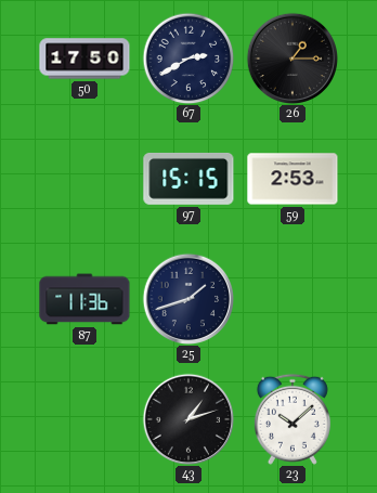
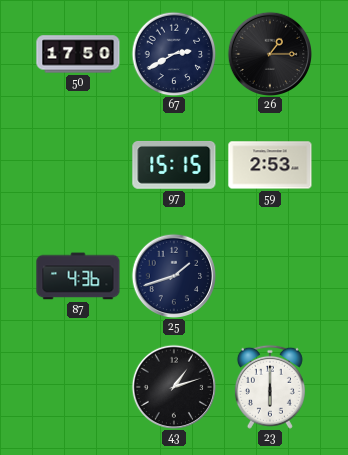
87: 11:36 -> 4:36
23: 10:08 -> 6:00
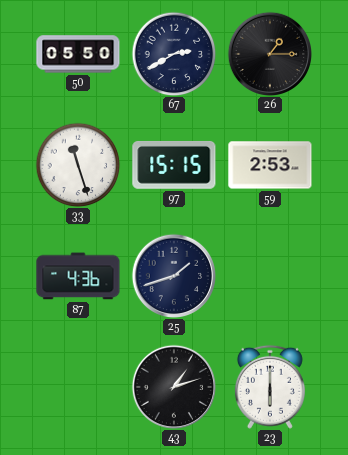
50: 17:50 -> 05:50
33: none -> 11:27
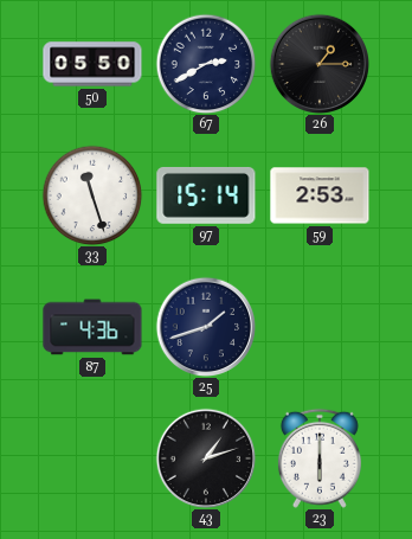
97: 15:15 -> 15:14
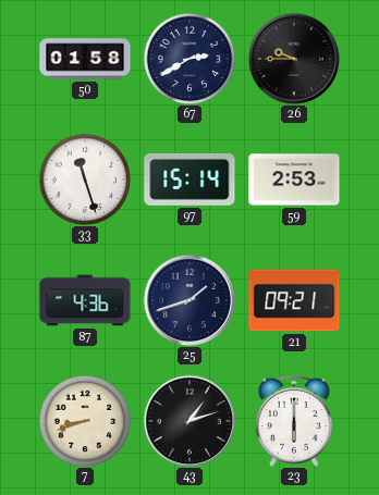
50: 05:50 -> 01:58
26: 1:15 -> 9:45
21: none -> 09:21
7: none -> 8:42
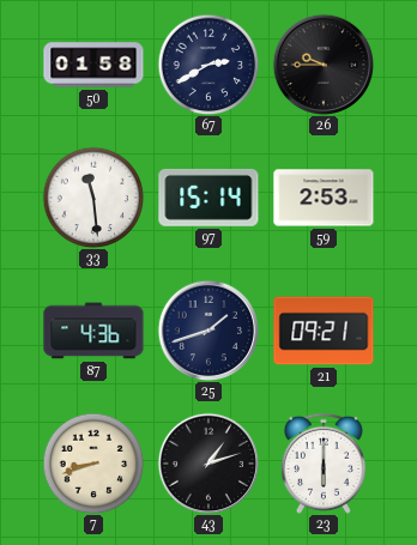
33: 11:27 -> 11:29
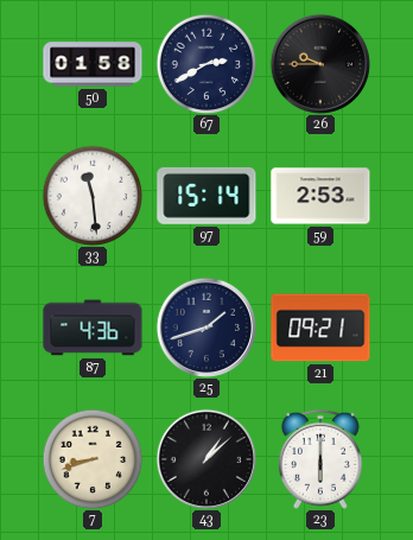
43: 1:12 -> 1:08
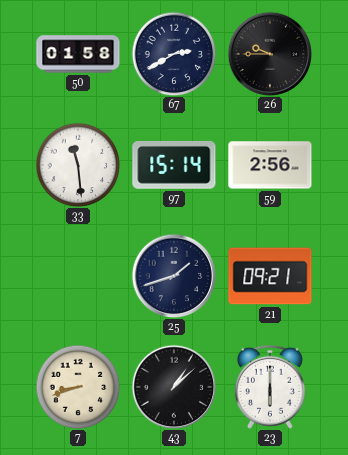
59: 2:53 -> 2:56
87: 4:36 -> none
